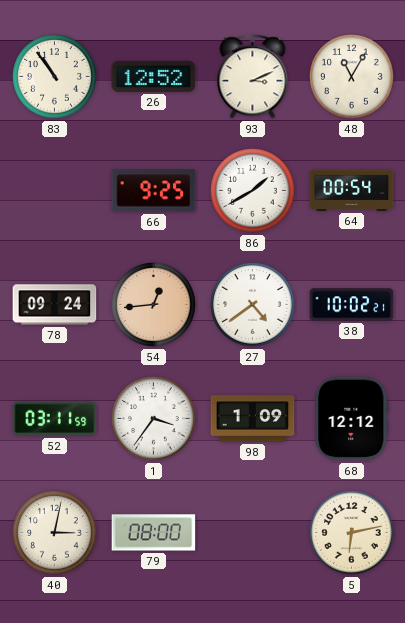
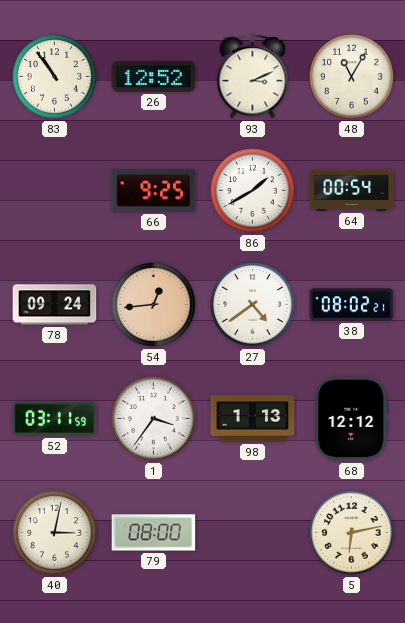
38: 10:02 -> 08:02
98: 1:09 -> 1:13
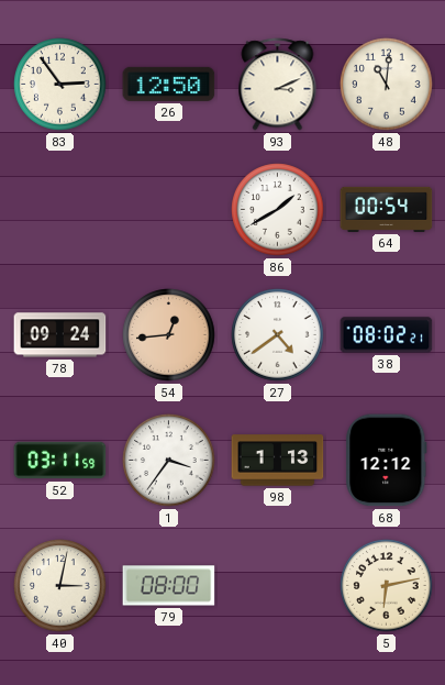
83: 10:54 -> 2:54
26: 12:52 -> 12:50
48: 11:05 -> 11:01
66: 9:25 -> none
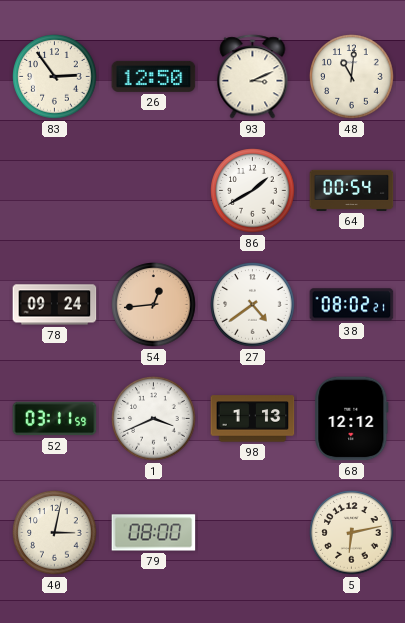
1: 3:36 -> 3:41
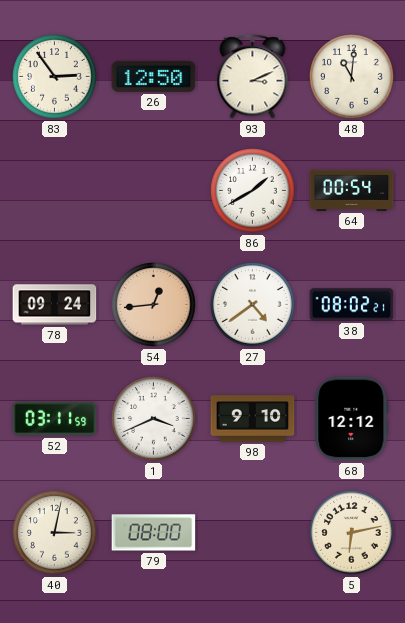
98: 1:13 -> 9:10
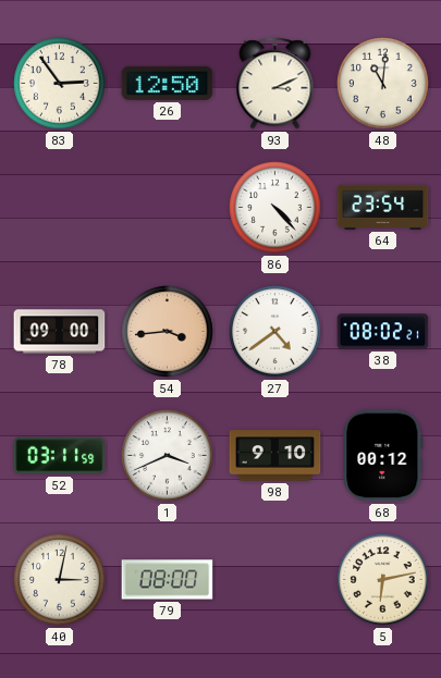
86: 1:40 -> 4:23
64: 00:54 -> 23:54
78: 09:24 -> 09:00
54: 12:44 -> 3:44
68: 12:12 -> 00:12
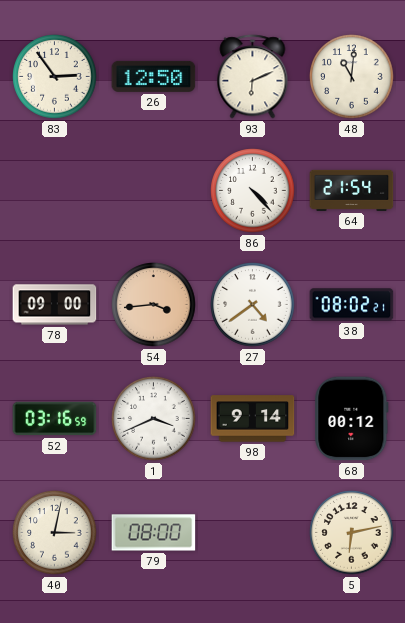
93: 3:11 -> 6:11
64: 23:54 -> 21:54
52: 03:11 -> 03:16
98: 9:10 -> 9:14
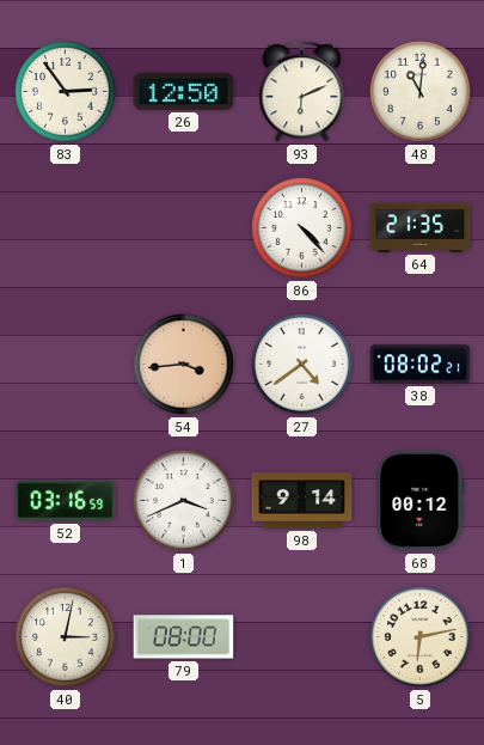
64: 21:54 -> 21:35
78: 09:00 -> none
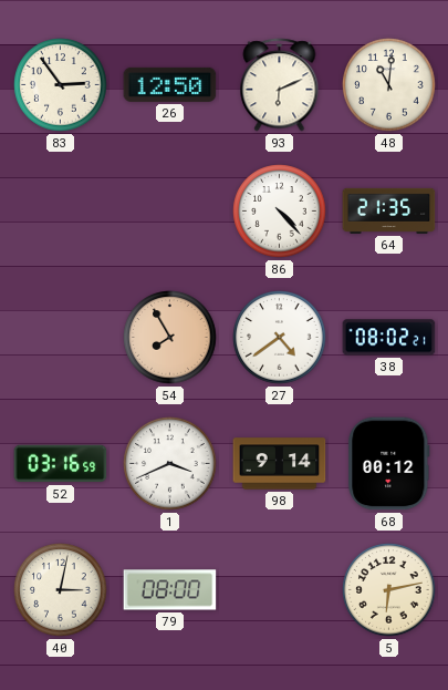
54: 3:44 -> 7:55
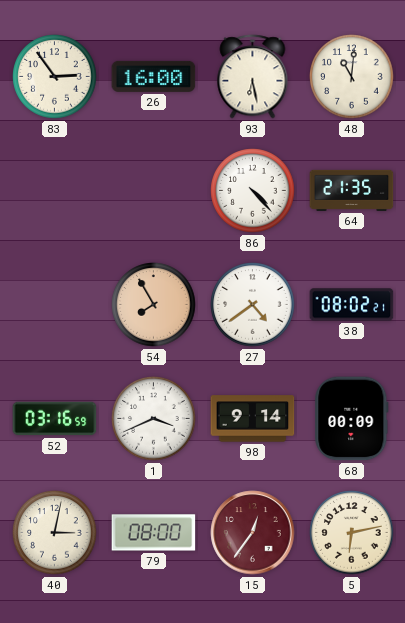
26: 12:50 -> 16:00
93: 6:11 -> 6:28
68: 00:12 -> 00:09
15: none -> 12:36
